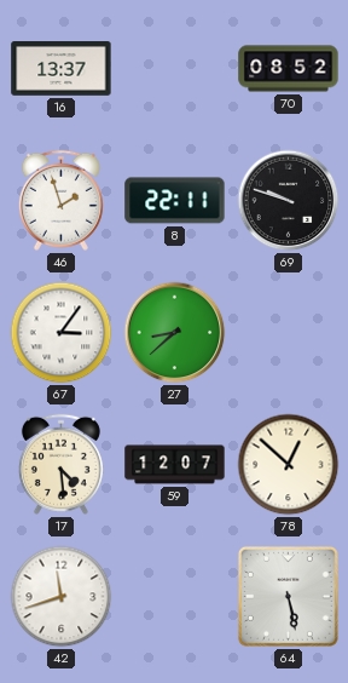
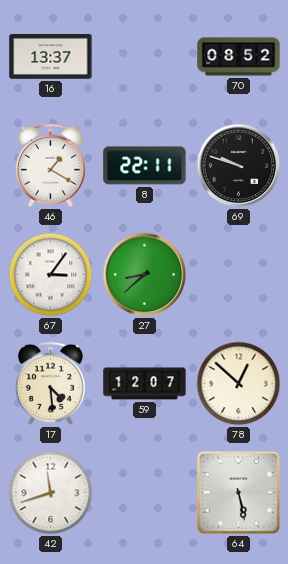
46: 1:57 -> 1:20
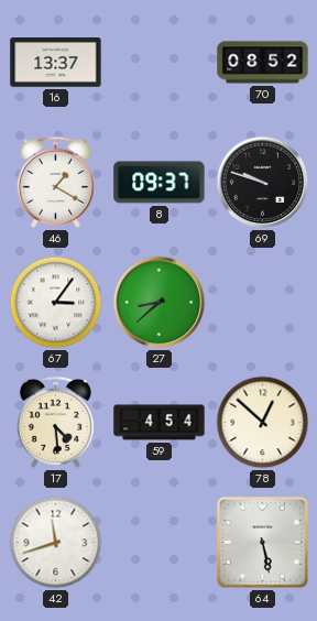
8: 22:11 -> 09:37
59: 12:07 -> 4:54
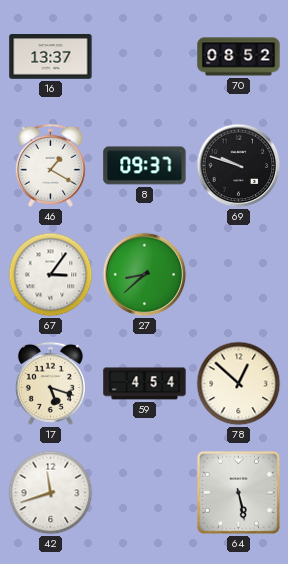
17: 4:29 -> 5:18
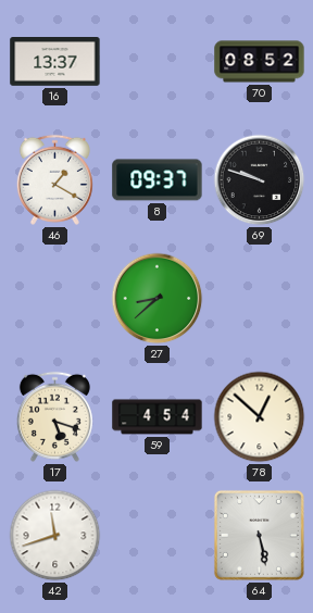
67: 3:06 -> none
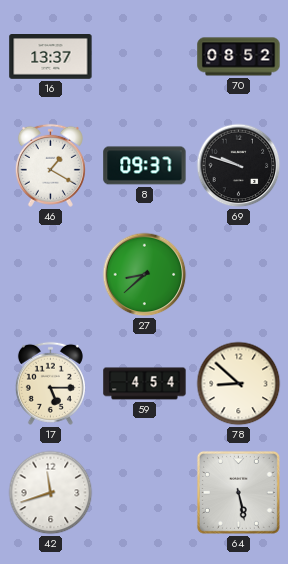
17: 5:18 -> 5:15
78: 12:52 -> 8:52
